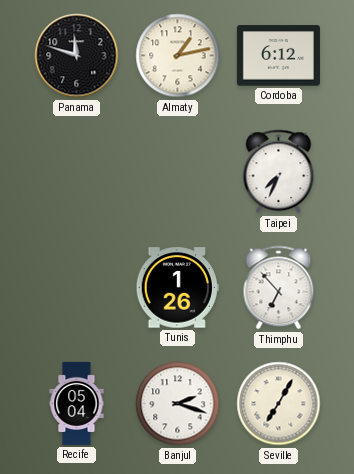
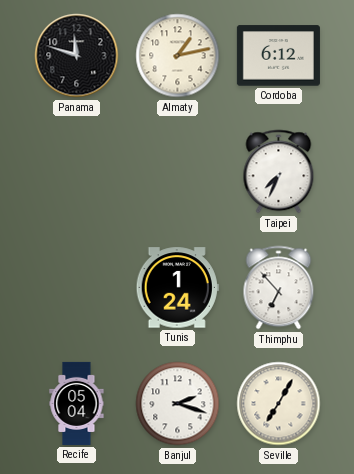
Tunis: 1:26 -> 1:24
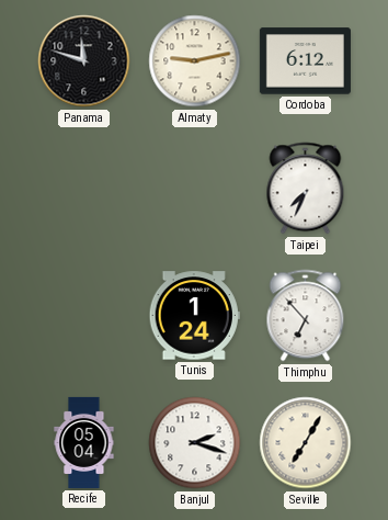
Almaty: 1:13 -> 9:13
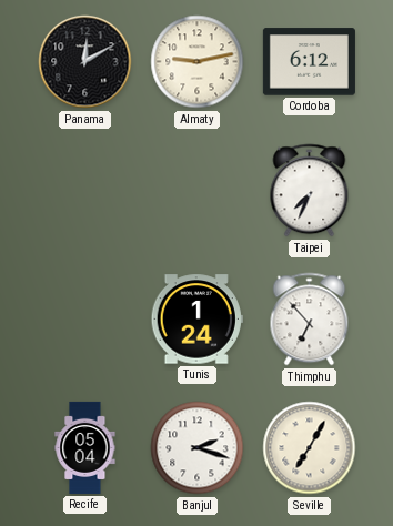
Panama: 11:48 -> 12:10
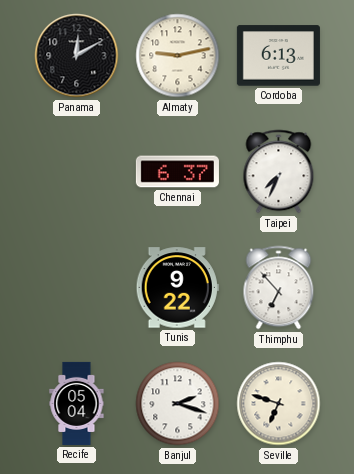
Cordoba: 6:12 -> 6:13
Chennai: none -> 6:37
Tunis: 1:24 -> 9:22
Seville: 7:05 -> 6:48
